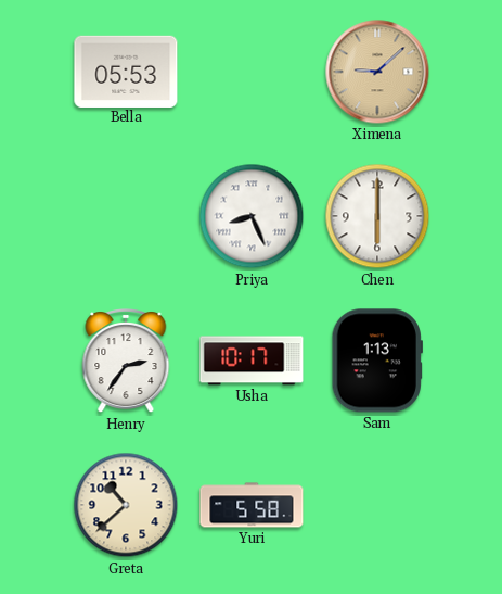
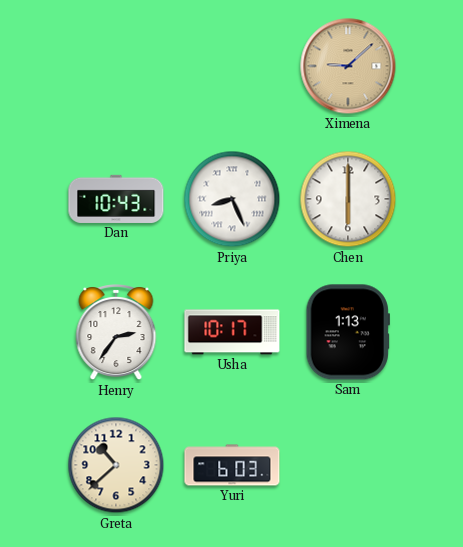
Bella: 05:53 -> none
Dan: none -> 10:43
Yuri: 5:58 -> 6:03
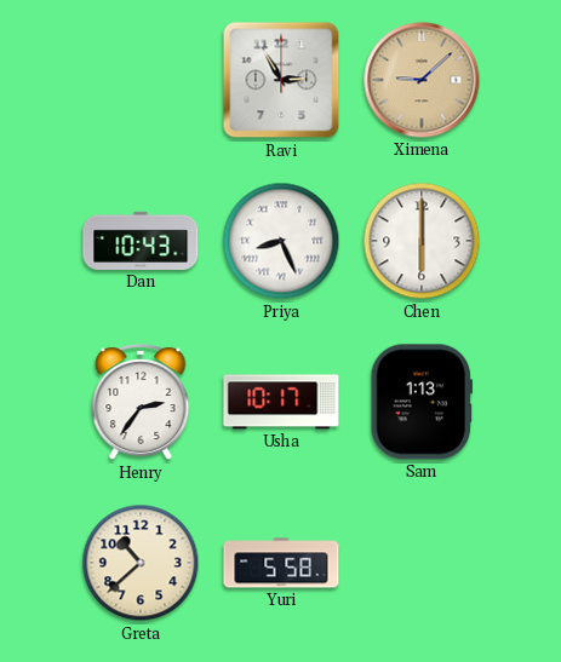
Ravi: none -> 2:55
Yuri: 6:03 -> 5:58
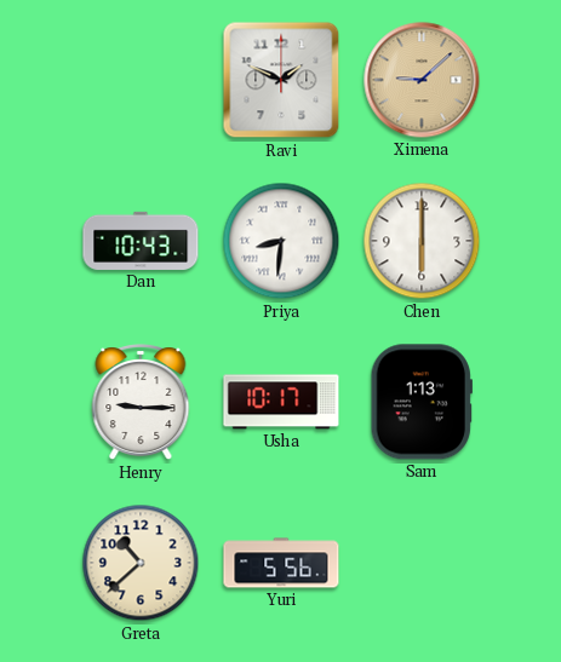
Ravi: 2:55 -> 1:49
Priya: 8:26 -> 8:31
Henry: 2:36 -> 9:15
Yuri: 5:58 -> 5:56
